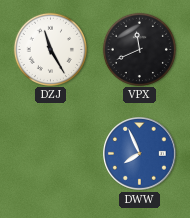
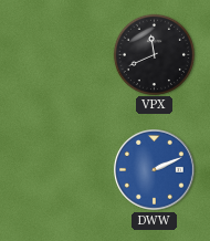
DZJ: 11:25 -> none
DWW: 7:56 -> 2:11
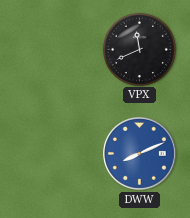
DWW: 2:11 -> 8:11
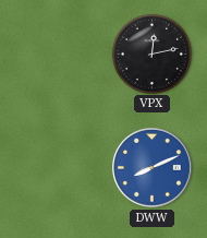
VPX: 11:41 -> 12:13
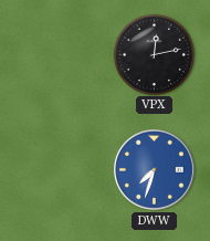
DWW: 8:11 -> 7:33
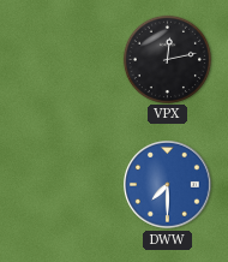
DWW: 7:33 -> 7:30
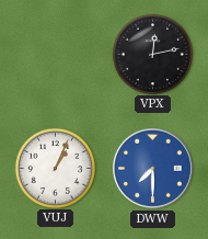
VUJ: none -> 1:04
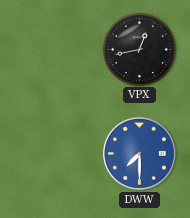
VPX: 12:13 -> 12:43
VUJ: 1:04 -> none
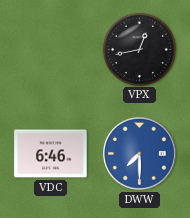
VDC: none -> 6:46
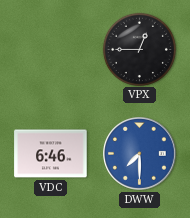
VPX: 12:43 -> 12:45
